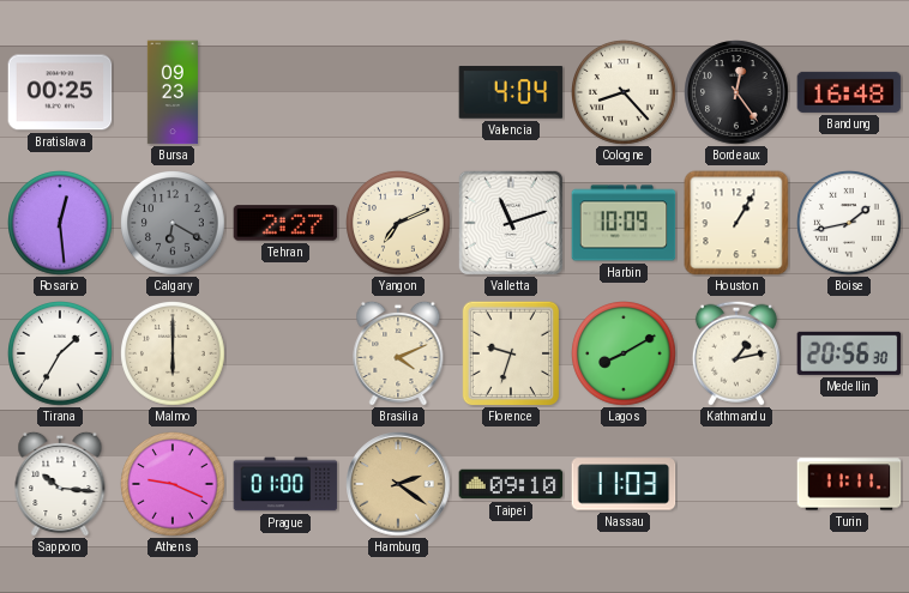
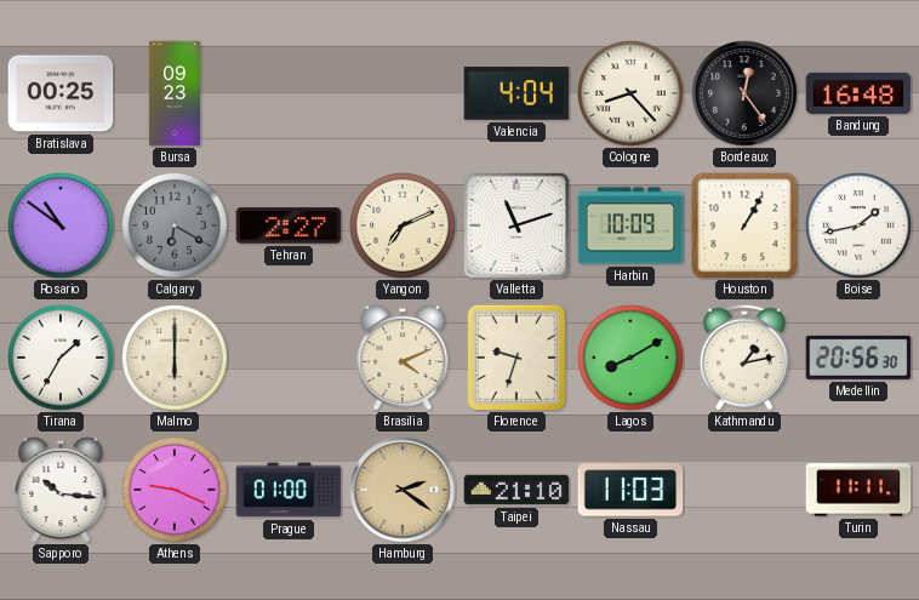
Rosario: 12:29 -> 10:51
Taipei: 09:10 -> 21:10
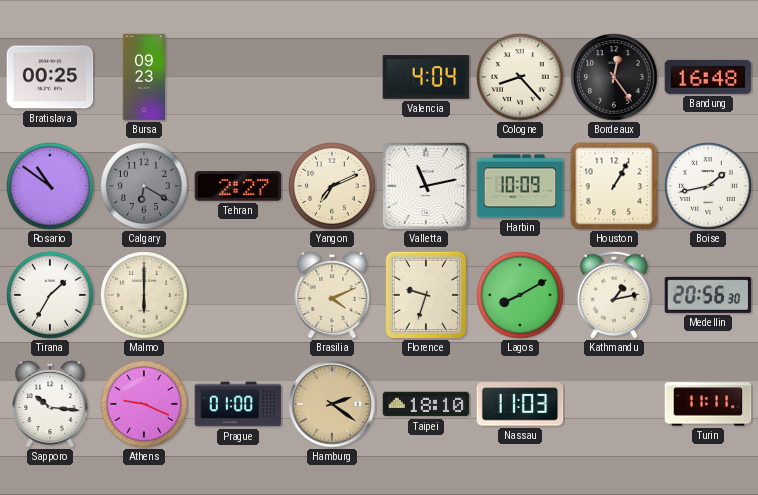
Valletta: 11:12 -> 11:13
Taipei: 21:10 -> 18:10
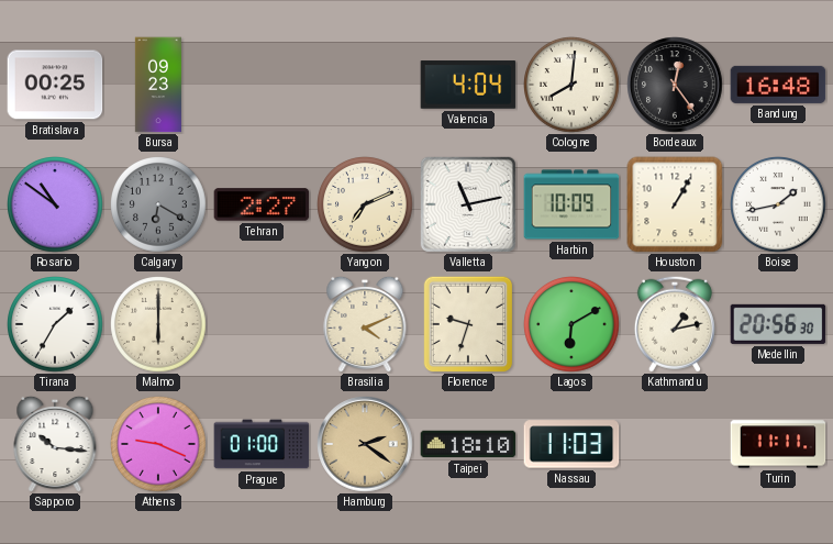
Cologne: 8:23 -> 8:01
Lagos: 8:10 -> 6:10
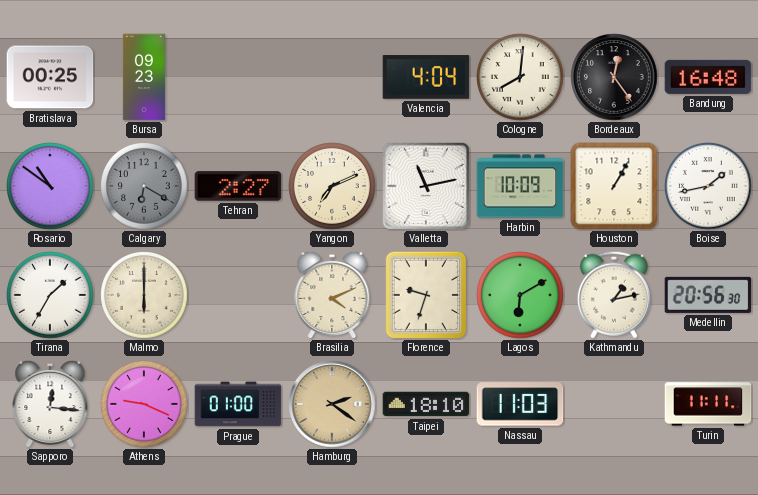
Sapporo: 10:16 -> 12:16
